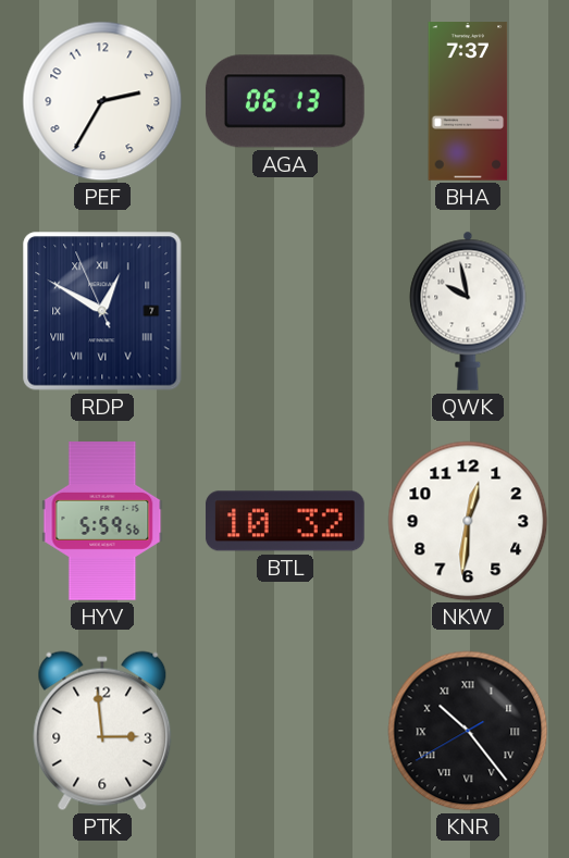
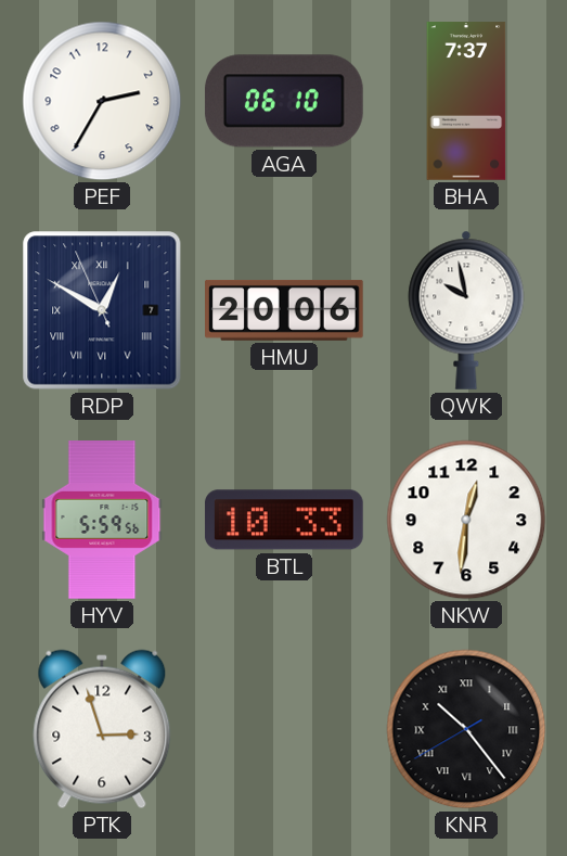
AGA: 06:13 -> 06:10
HMU: none -> 20:06
BTL: 10:32 -> 10:33
PTK: 2:59 -> 2:57
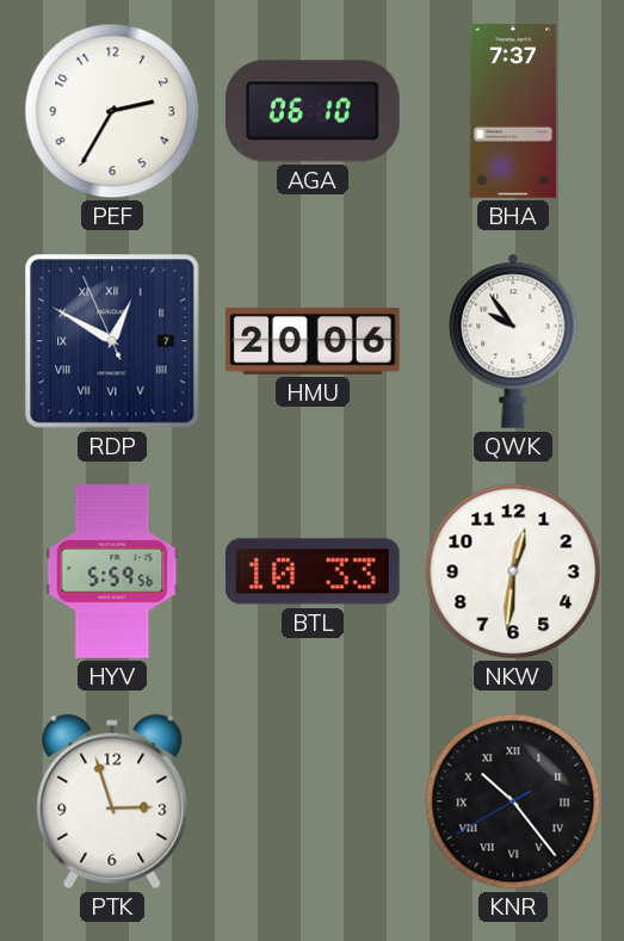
QWK: 9:58 -> 9:54
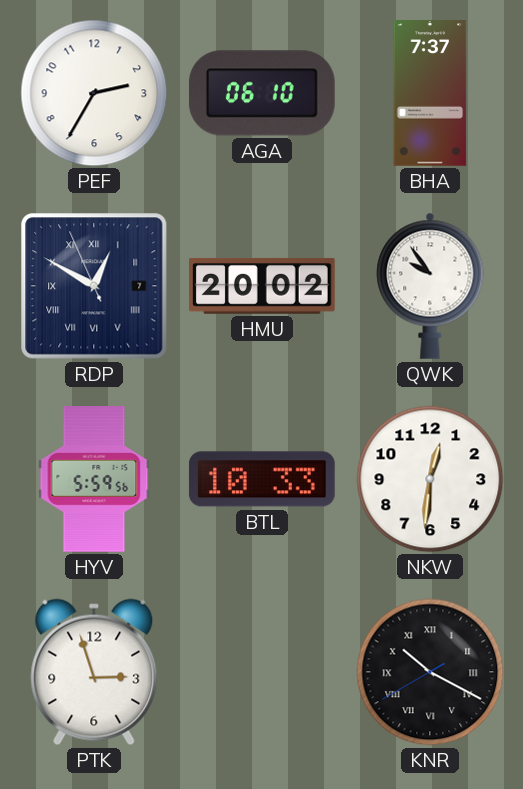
HMU: 20:06 -> 20:02
KNR: 10:23 -> 10:19
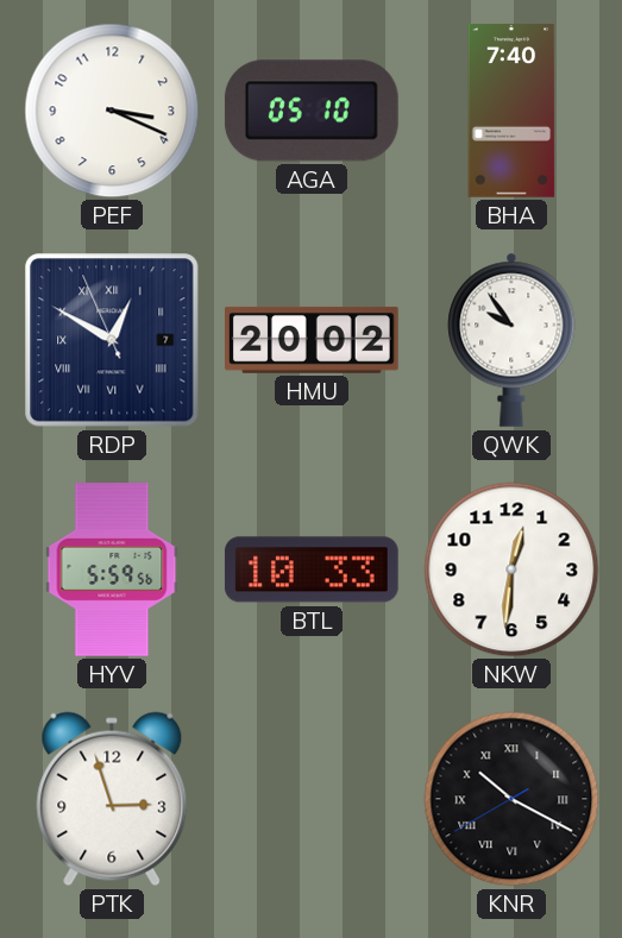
PEF: 2:35 -> 3:19
AGA: 06:10 -> 05:10
BHA: 7:37 -> 7:40
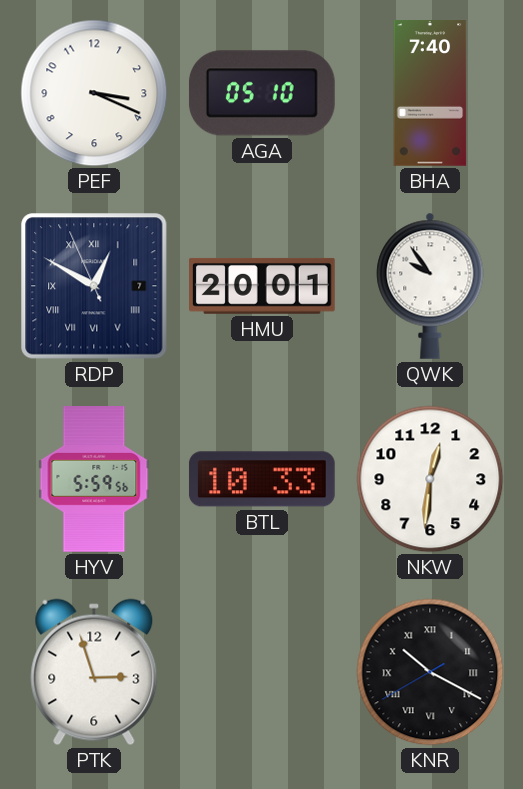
HMU: 20:02 -> 20:01
